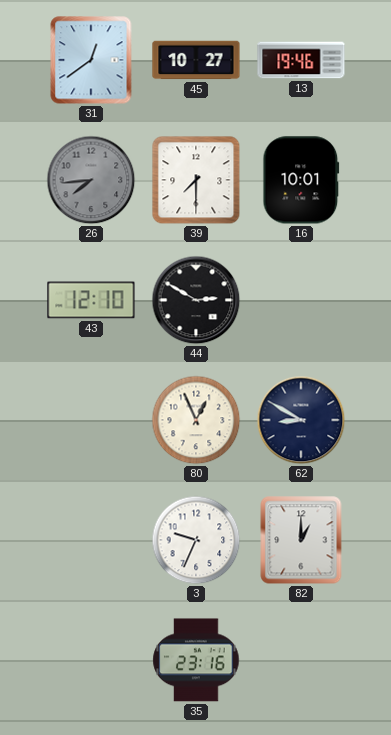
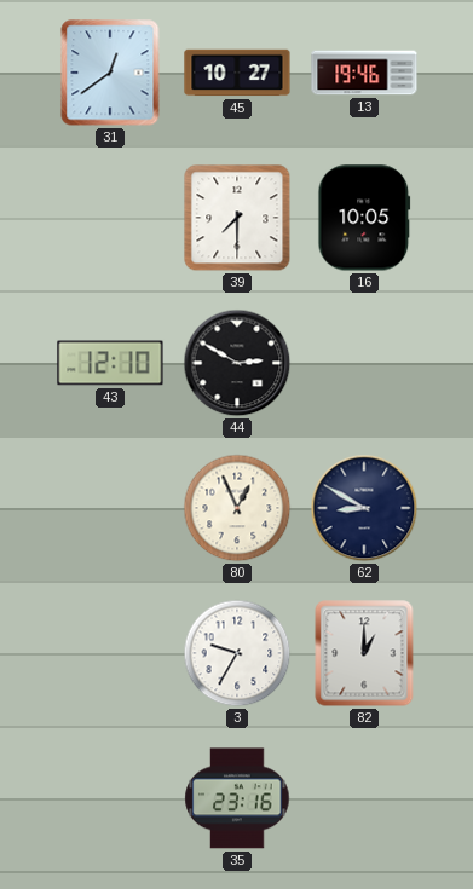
26: 7:44 -> none
16: 10:01 -> 10:05
3: 9:34 -> 9:35
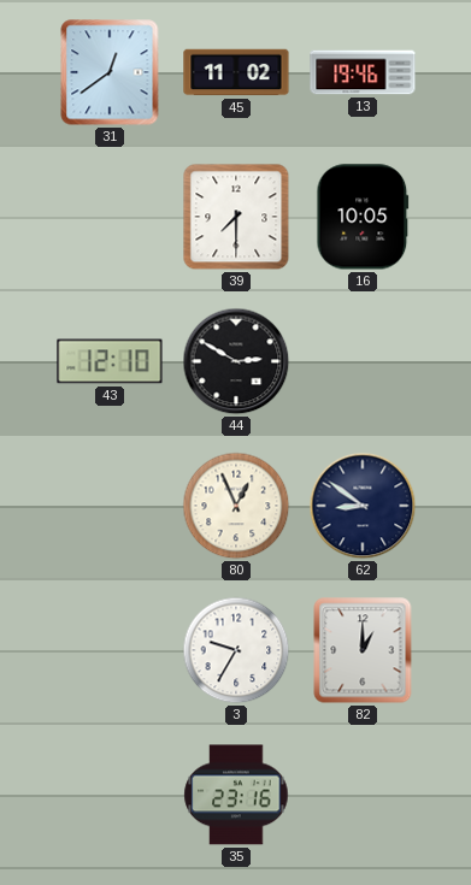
45: 10:27 -> 11:02
62: 8:50 -> 8:51
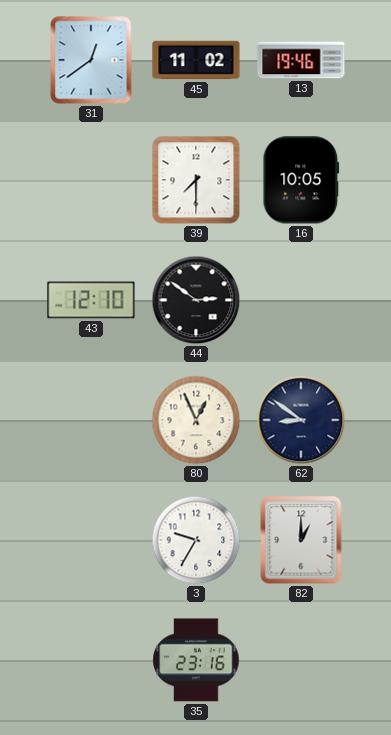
44: 2:50 -> 2:51
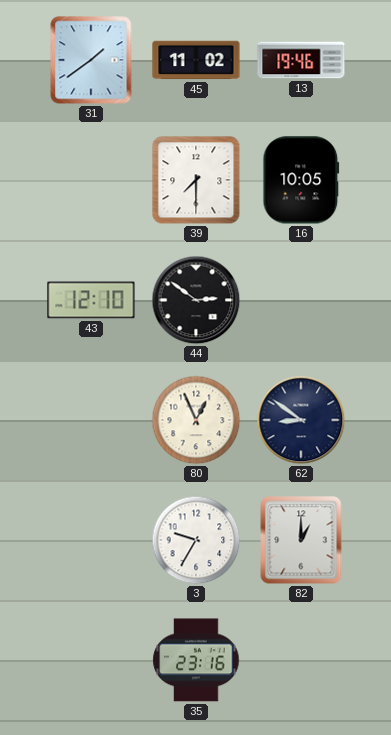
31: 12:39 -> 1:39
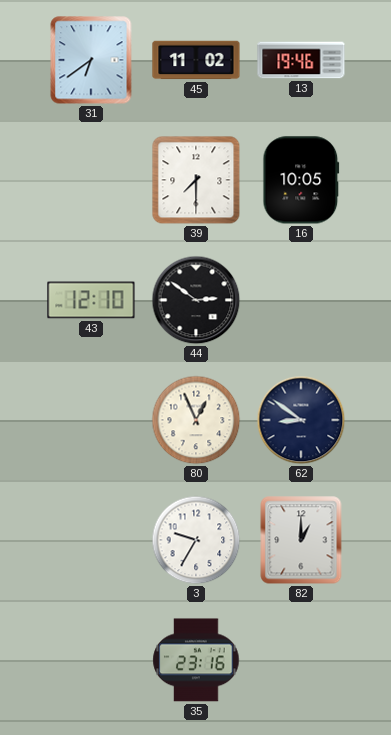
31: 1:39 -> 6:39
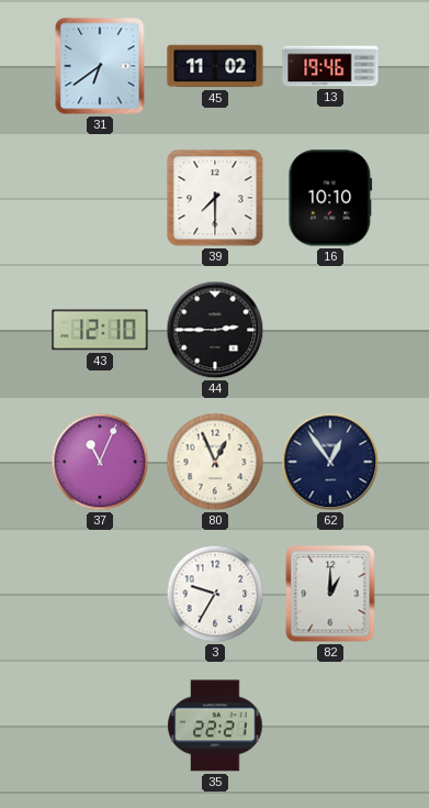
16: 10:05 -> 10:10
44: 2:51 -> 2:45
37: none -> 11:04
62: 8:51 -> 12:54
35: 23:16 -> 22:21
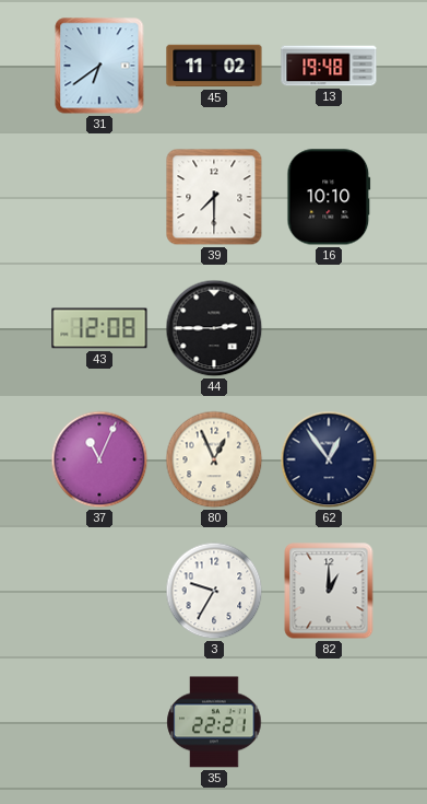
13: 19:46 -> 19:48
43: 12:10 -> 12:08
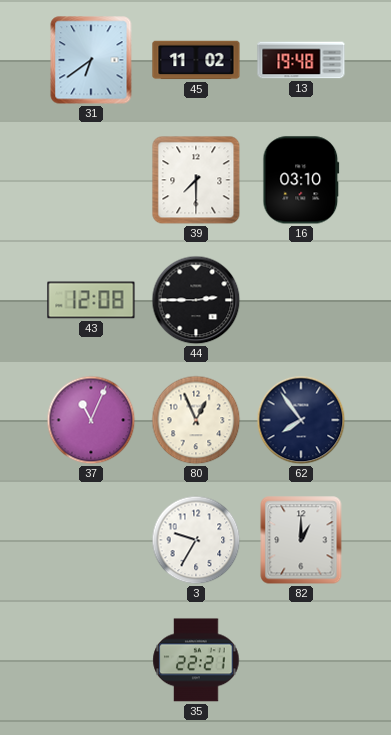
16: 10:10 -> 03:10
62: 12:54 -> 7:54
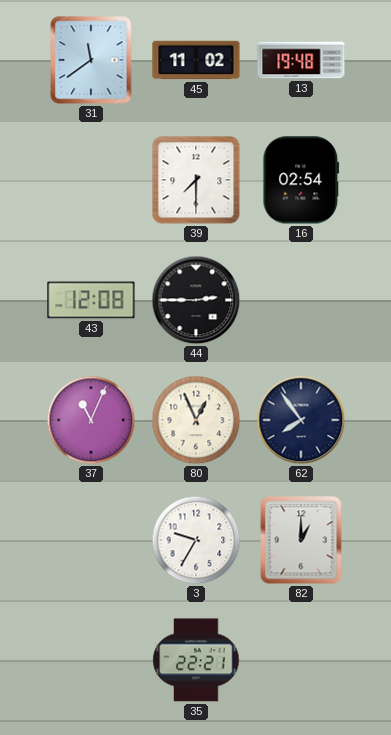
31: 6:39 -> 11:39
16: 03:10 -> 02:54
